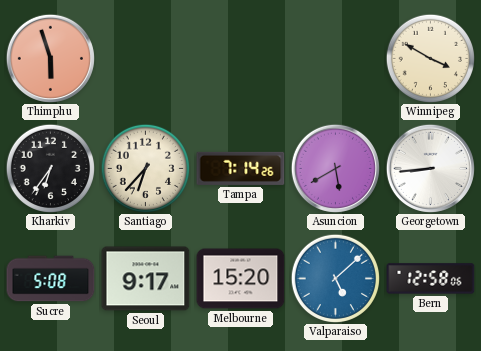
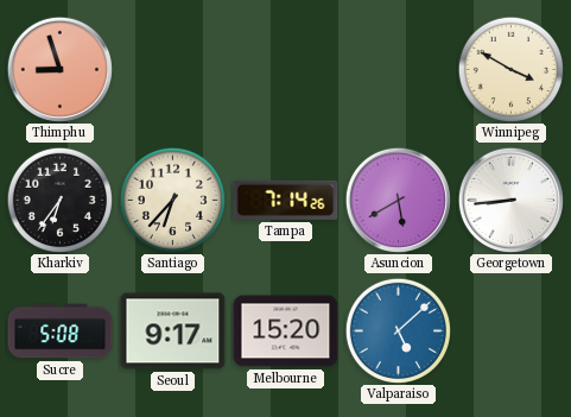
Thimphu: 5:57 -> 8:57
Bern: 12:58 -> none
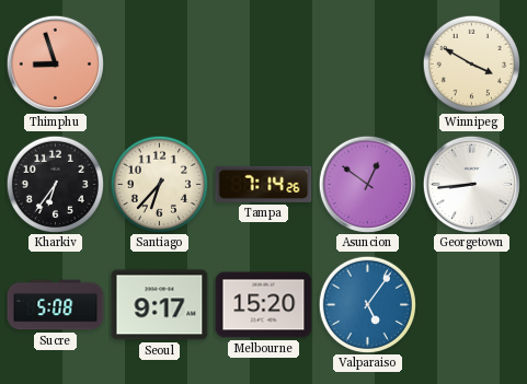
Asuncion: 5:40 -> 12:51
Valparaiso: 5:08 -> 5:06
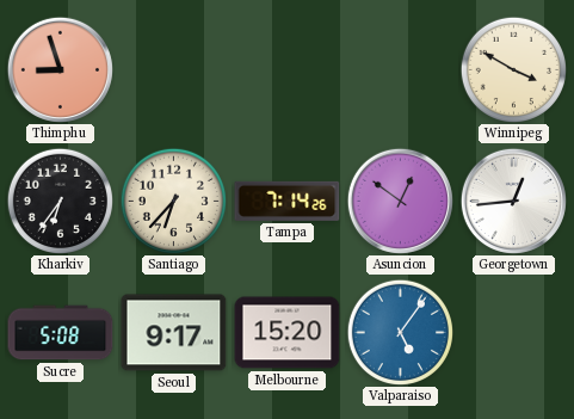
Georgetown: 8:44 -> 12:44
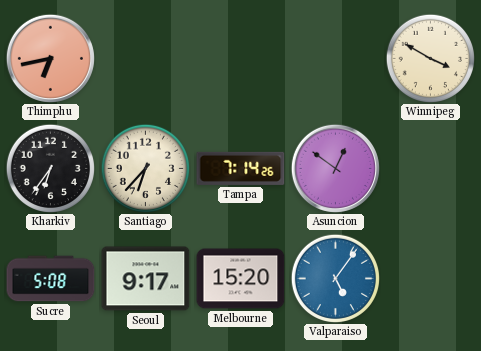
Thimphu: 8:57 -> 6:43
Georgetown: 12:44 -> none
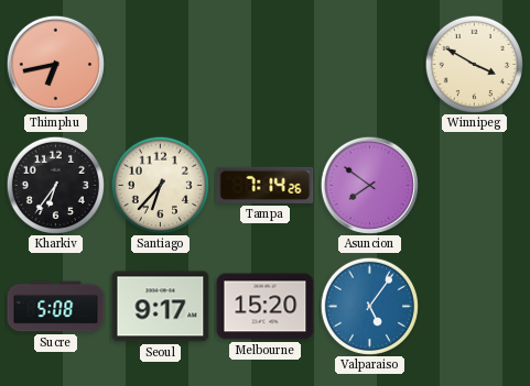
Asuncion: 12:51 -> 7:51
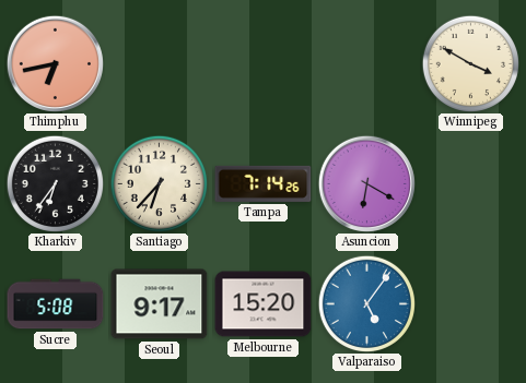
Asuncion: 7:51 -> 6:20
